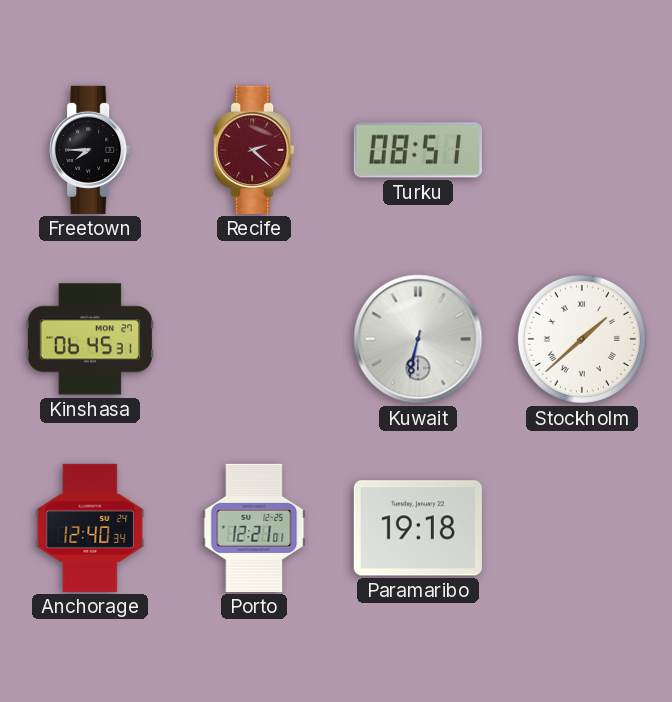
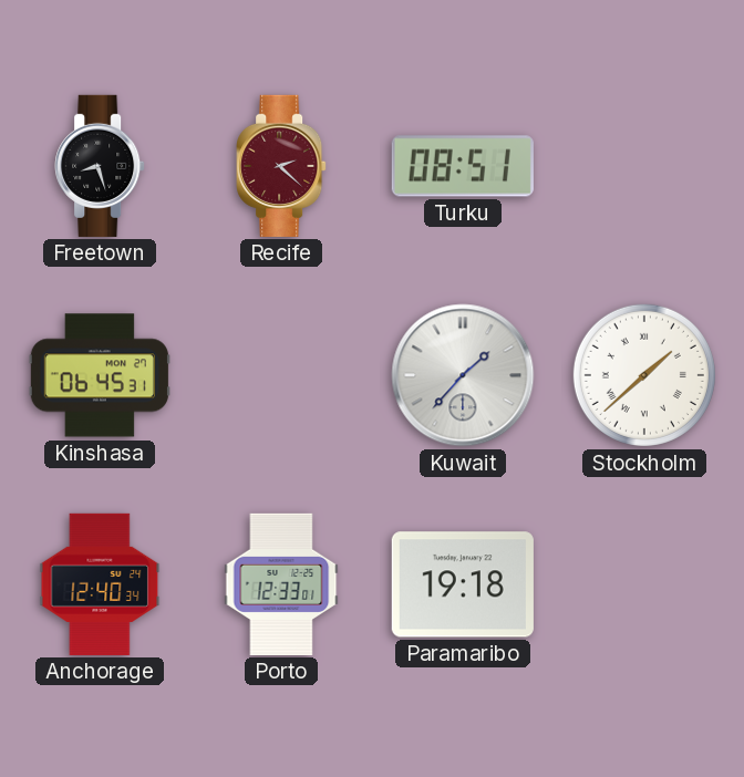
Freetown: 7:45 -> 8:27
Kuwait: 6:32 -> 1:37
Porto: 12:21 -> 12:33
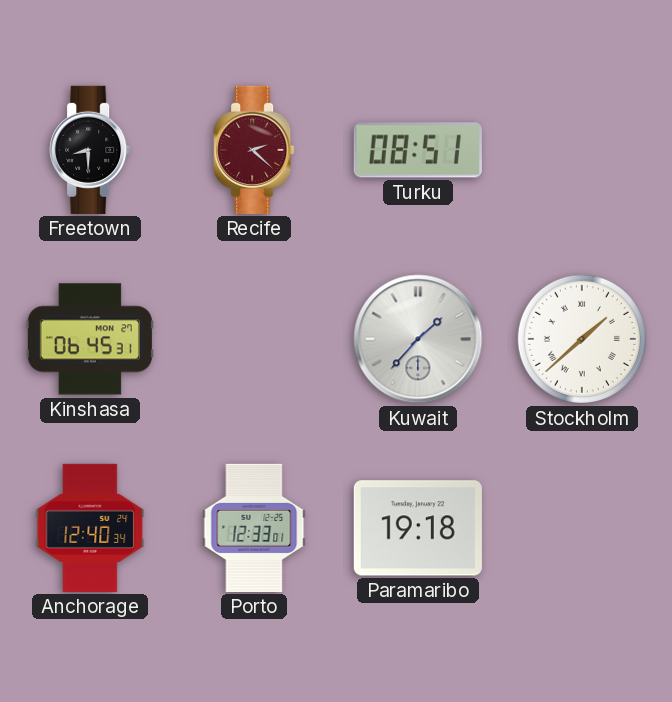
Freetown: 8:27 -> 8:30
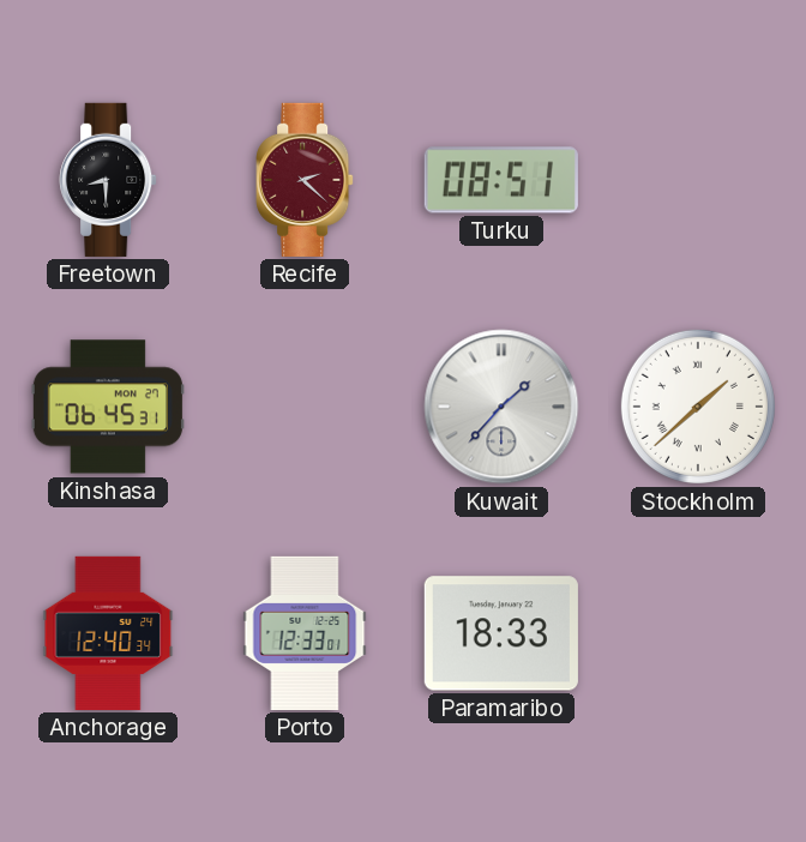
Paramaribo: 19:18 -> 18:33
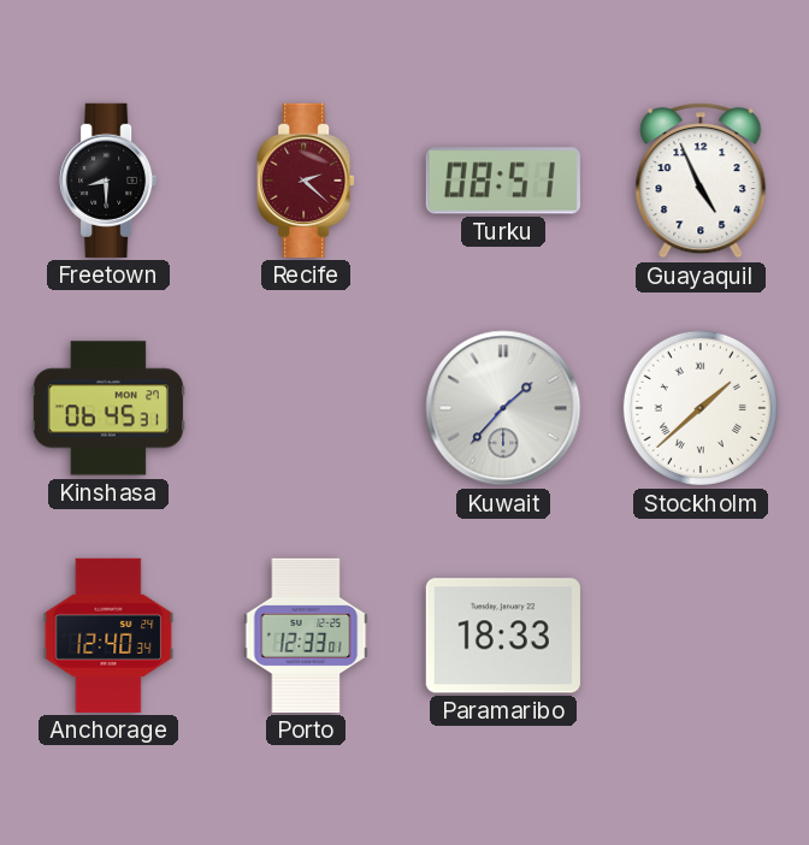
Guayaquil: none -> 4:56
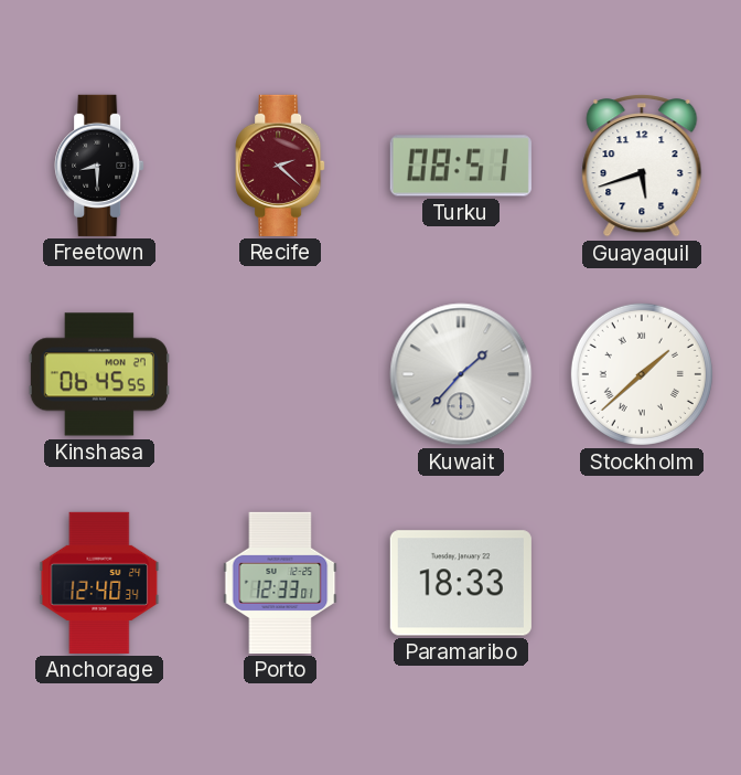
Guayaquil: 4:56 -> 5:42
Kinshasa: 06:45:31 -> 06:45:55
